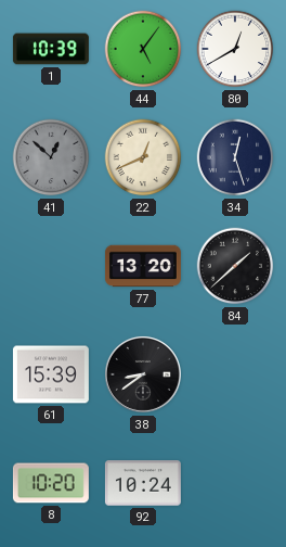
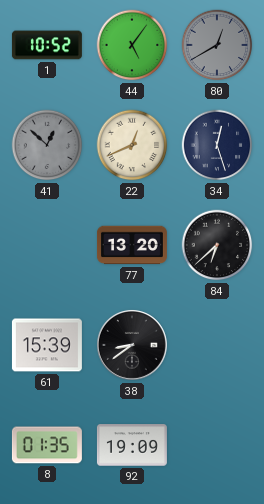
1: 10:39 -> 10:52
80 dial: white -> grey
84: 1:38 -> 6:38
8: 10:20 -> 01:35
92: 10:24 -> 19:09
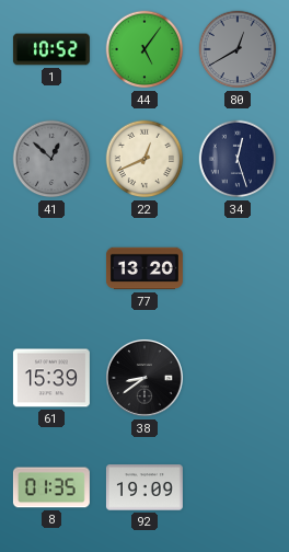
84: 6:38 -> none
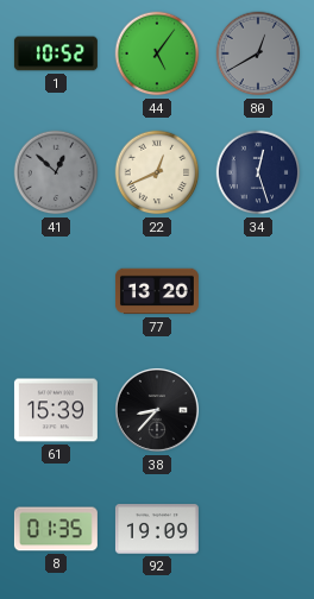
38: 8:39 -> 8:37
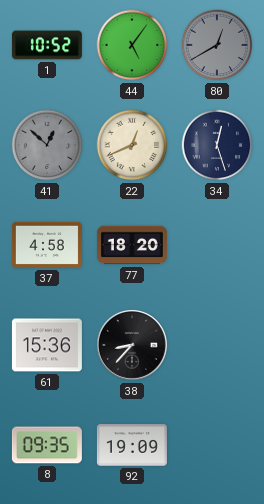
37: none -> 4:58
77: 13:20 -> 18:20
61: 15:39 -> 15:36
8: 01:35 -> 09:35
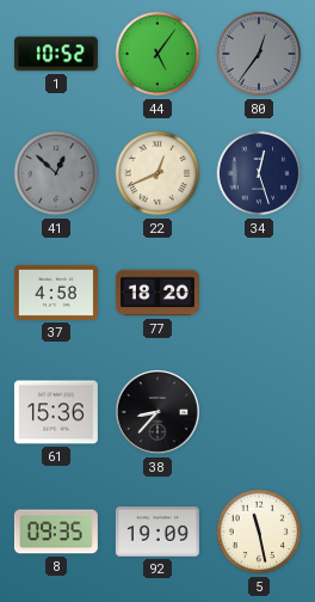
80: 12:40 -> 12:36
5: none -> 11:28
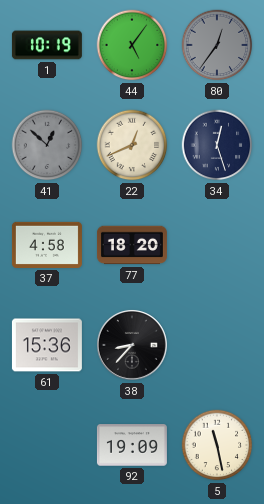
1: 10:52 -> 10:19
8: 09:35 -> none
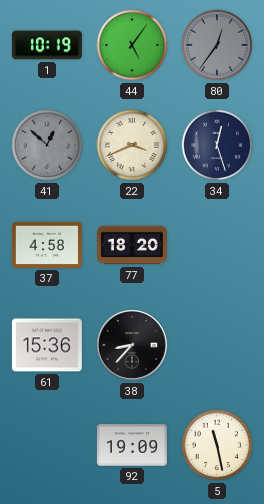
22: 12:41 -> 3:41
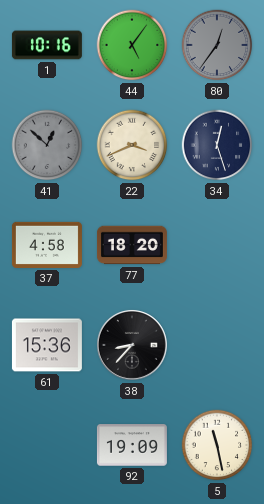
1: 10:19 -> 10:16
